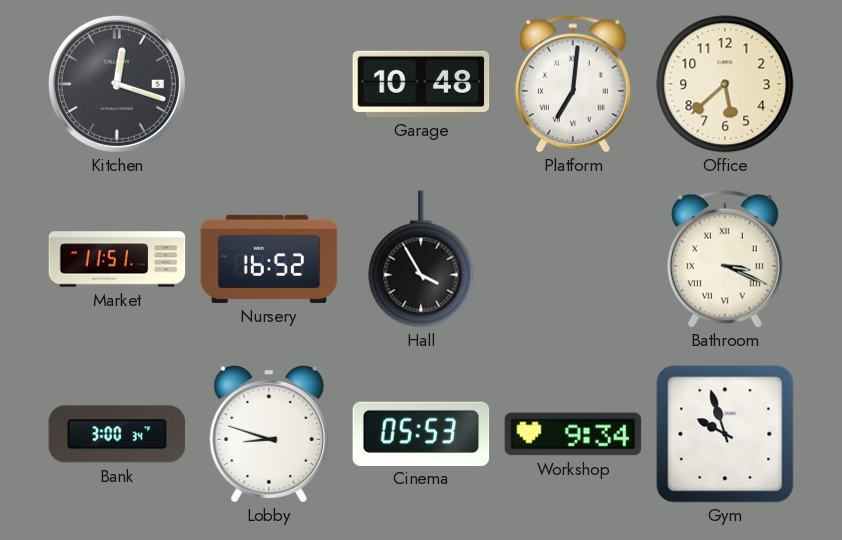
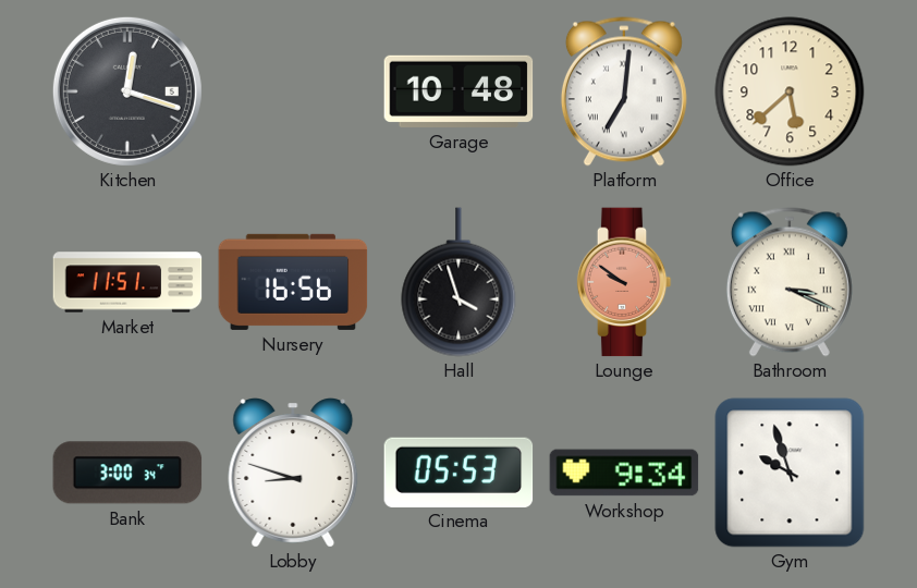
Nursery: 16:52 -> 16:56
Hall: 3:55 -> 3:57
Lounge: none -> 9:51
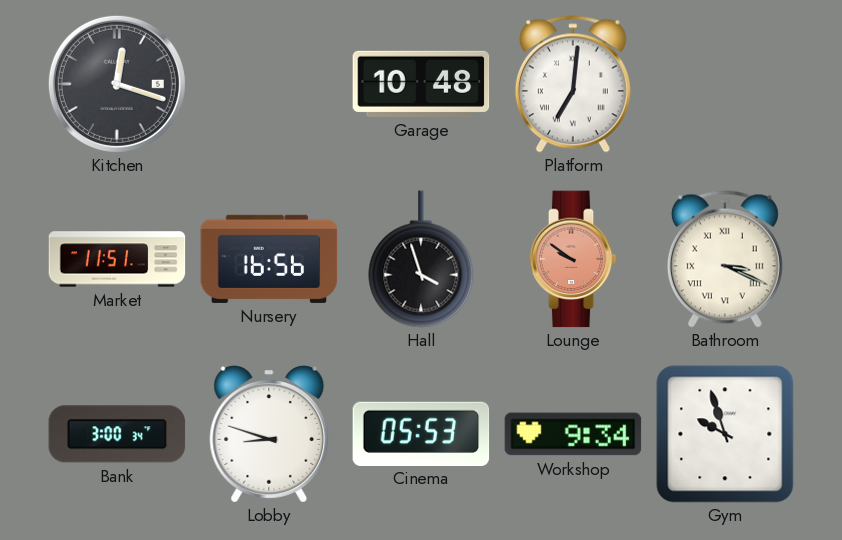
Office: 5:38 -> none
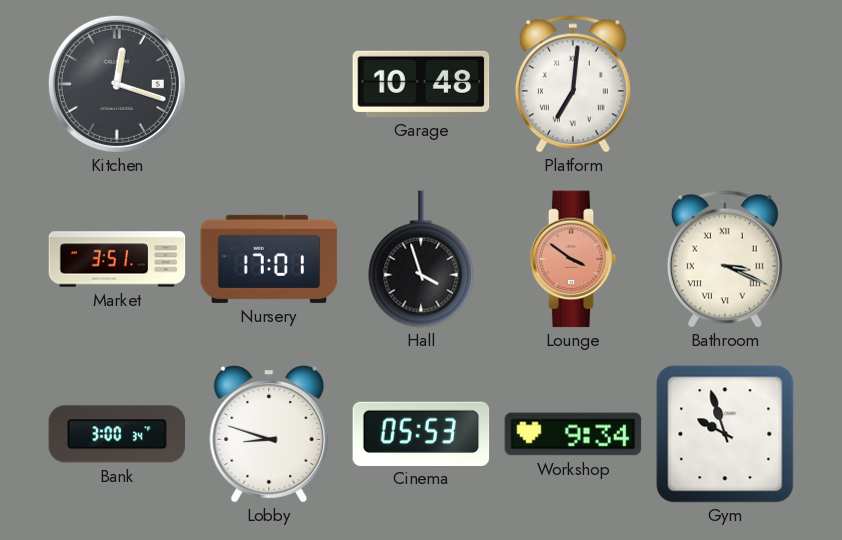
Market: 11:51 -> 3:51
Nursery: 16:56 -> 17:01
Lounge: 9:51 -> 3:51
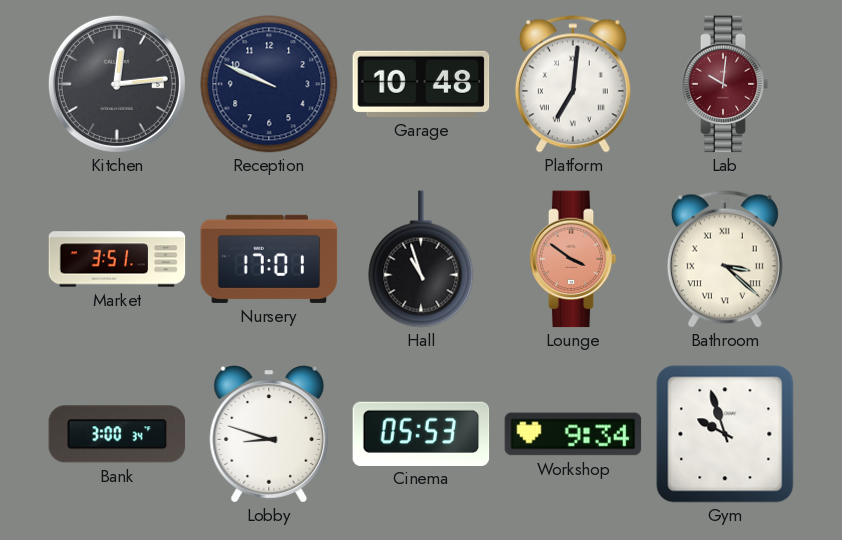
Kitchen: 12:18 -> 12:14
Reception: none -> 9:49
Lab: none -> 10:01
Hall: 3:57 -> 10:57
Bathroom: 3:19 -> 3:22
